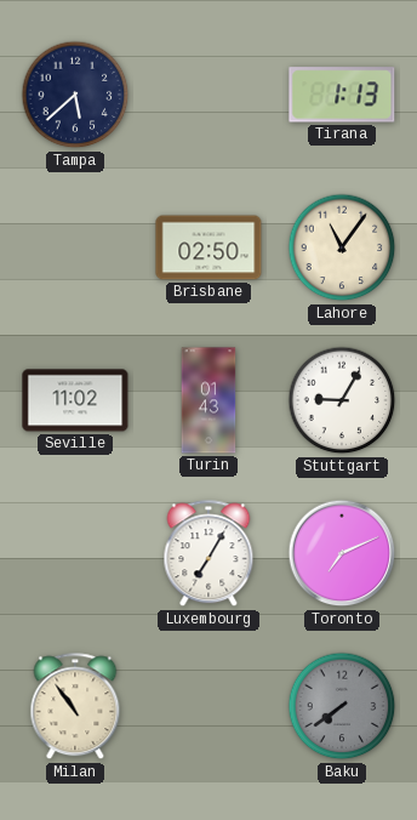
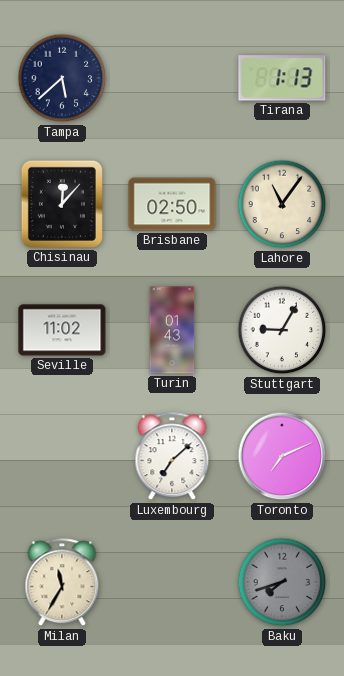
Chisinau: none -> 12:07
Luxembourg: 7:05 -> 7:08
Milan: 10:54 -> 11:35
Baku: 7:39 -> 7:42
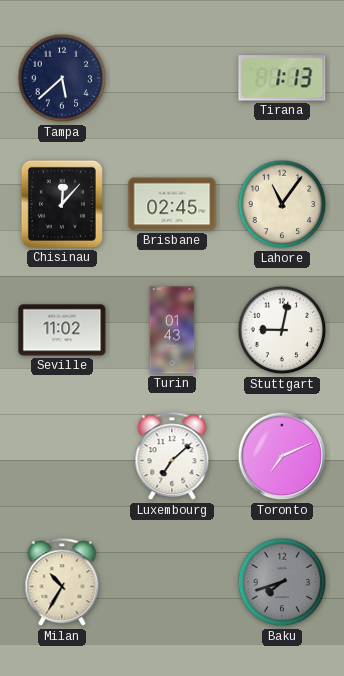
Brisbane: 02:50 -> 02:45
Stuttgart: 9:05 -> 9:02
Milan: 11:35 -> 10:35
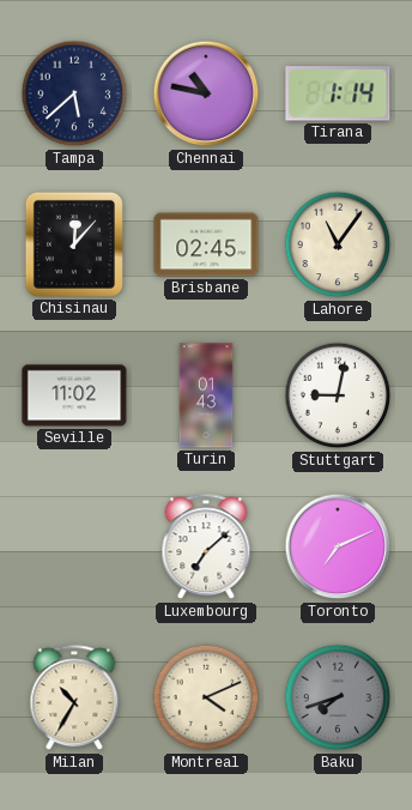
Chennai: none -> 10:47
Tirana: 1:13 -> 1:14
Montreal: none -> 4:11
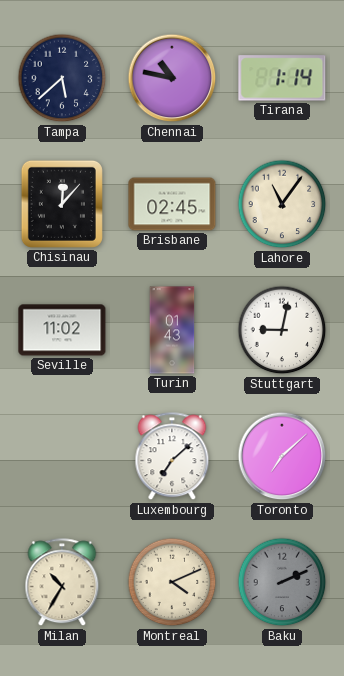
Toronto: 7:11 -> 7:08
Baku: 7:42 -> 2:11
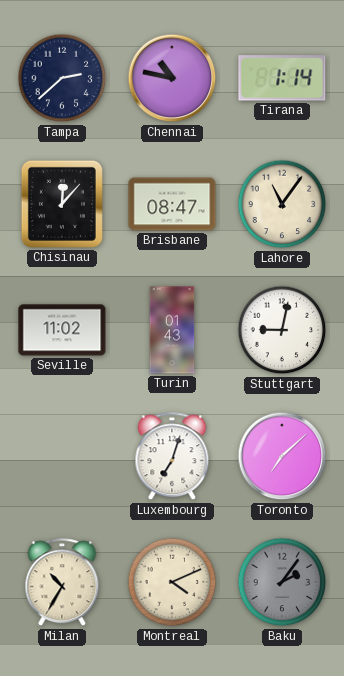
Tampa: 5:38 -> 2:38
Brisbane: 02:45 -> 08:47
Luxembourg: 7:08 -> 7:03
Baku: 2:11 -> 2:06
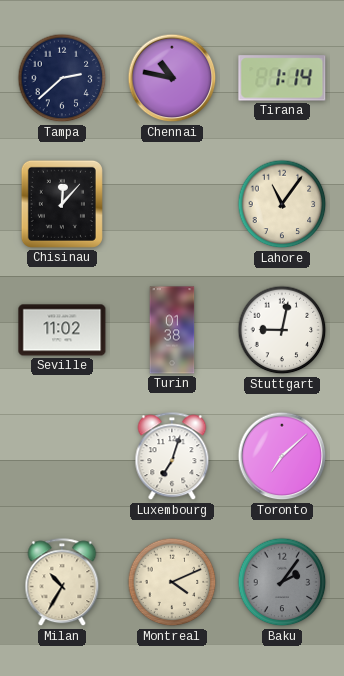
Brisbane: 08:47 -> none
Turin: 01:43 -> 01:38
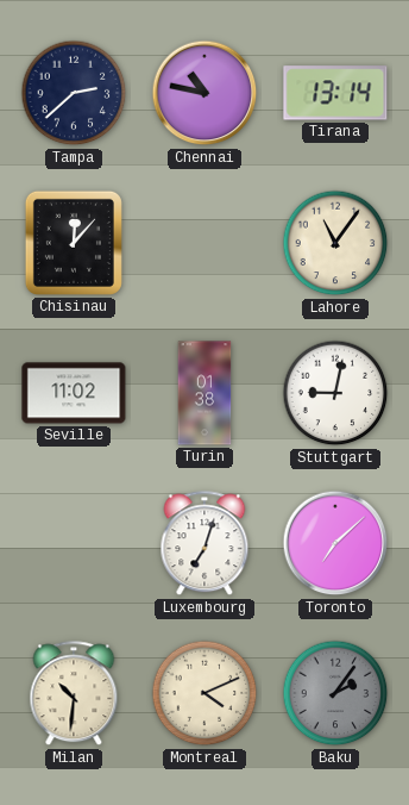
Tirana: 1:14 -> 13:14
Milan: 10:35 -> 10:31
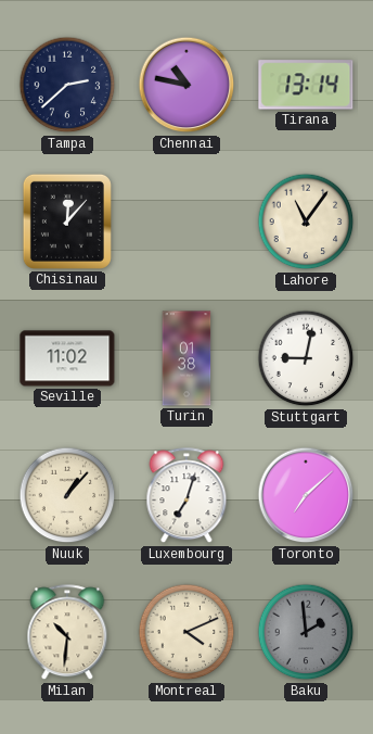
Nuuk: none -> 1:07
Baku: 2:06 -> 1:59
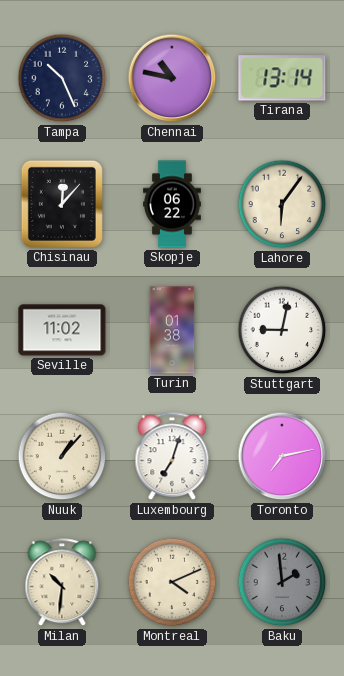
Tampa: 2:38 -> 10:26
Skopje: none -> 06:22
Lahore: 11:06 -> 6:06
Toronto: 7:08 -> 7:13
